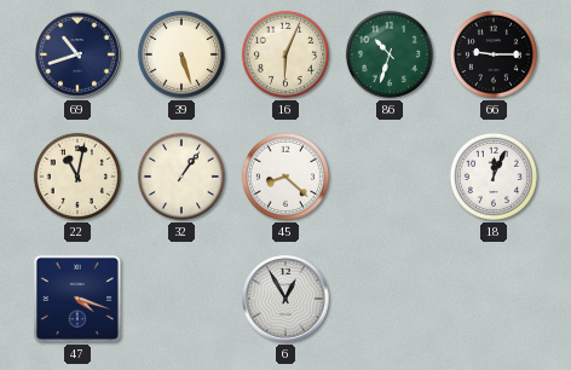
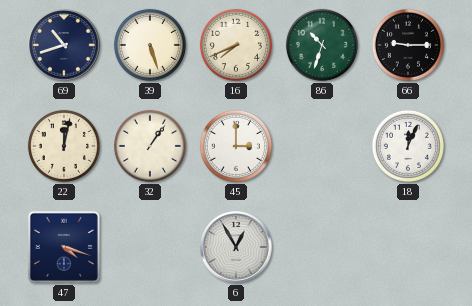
16: 6:04 -> 7:41
22: 11:02 -> 12:02
45: 8:22 -> 3:00
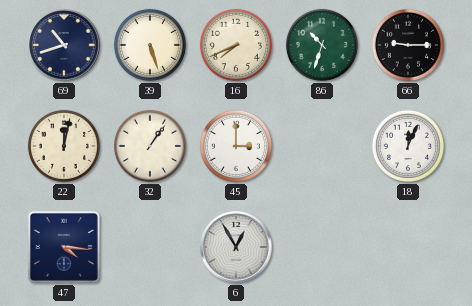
47: 4:18 -> 4:16
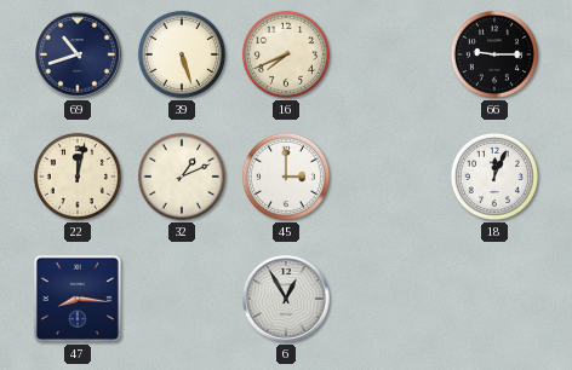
86: 10:33 -> none
32: 1:06 -> 1:11
47: 4:16 -> 8:16
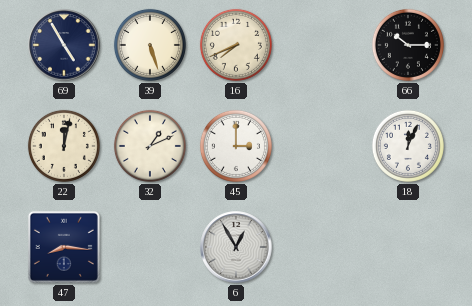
69: 10:42 -> 4:55
66: 9:15 -> 10:15
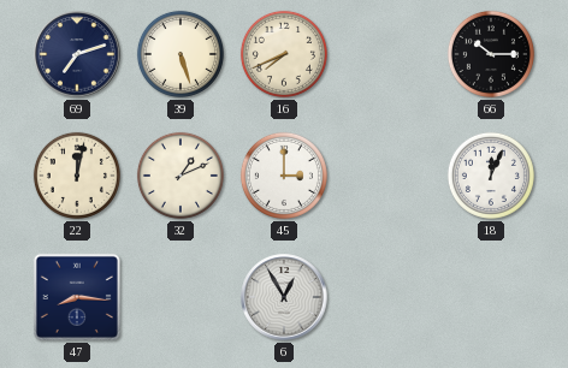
69: 4:55 -> 7:12
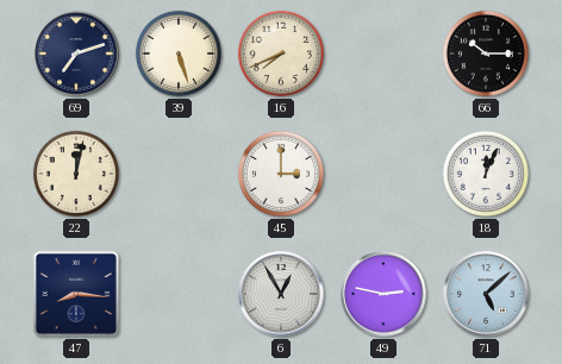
32: 1:11 -> none
49: none -> 2:47
71: none -> 5:08
